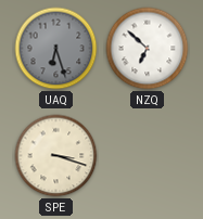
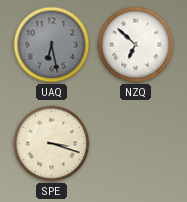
UAQ: 6:27 -> 6:28
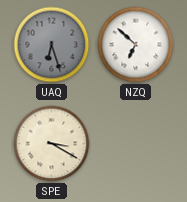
UAQ: 6:28 -> 6:27
SPE: 3:18 -> 3:20
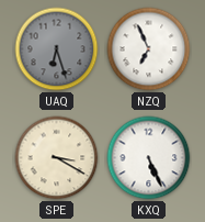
NZQ: 6:52 -> 6:56
KXQ: none -> 5:26
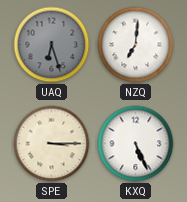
NZQ: 6:56 -> 7:01
SPE: 3:20 -> 3:15
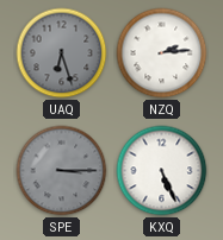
NZQ: 7:01 -> 2:14
SPE dial: cream -> grey
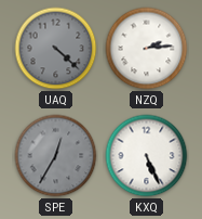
UAQ: 6:27 -> 4:22
SPE: 3:15 -> 12:35
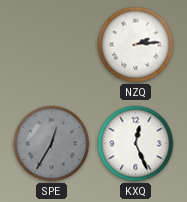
UAQ: 4:22 -> none
KXQ: 5:26 -> 12:26
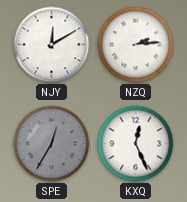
NJY: none -> 12:10
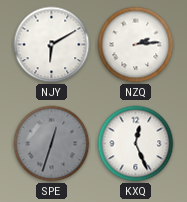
NJY: 12:10 -> 6:10
SPE: 12:35 -> 12:33
